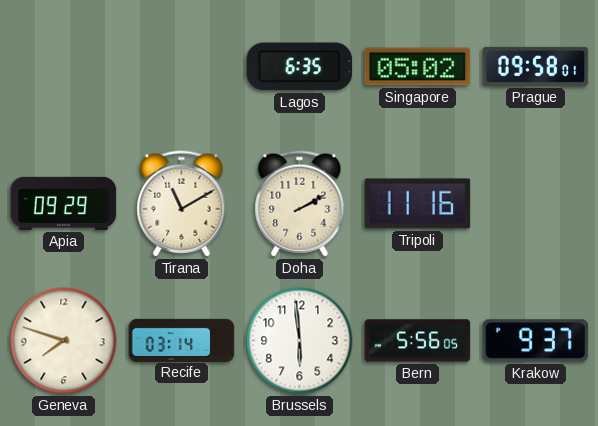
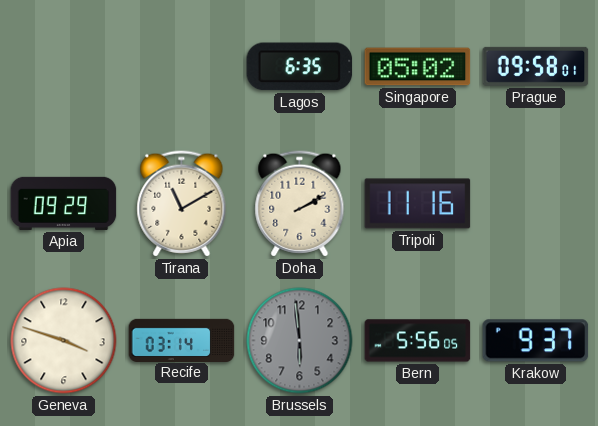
Geneva: 7:48 -> 3:48
Brussels dial: white -> grey
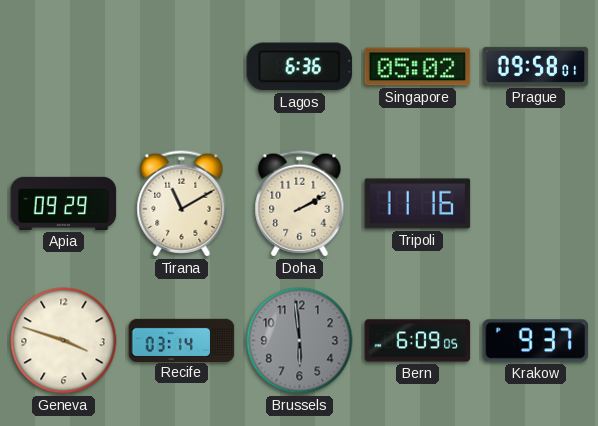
Lagos: 6:35 -> 6:36
Bern: 5:56 -> 6:09
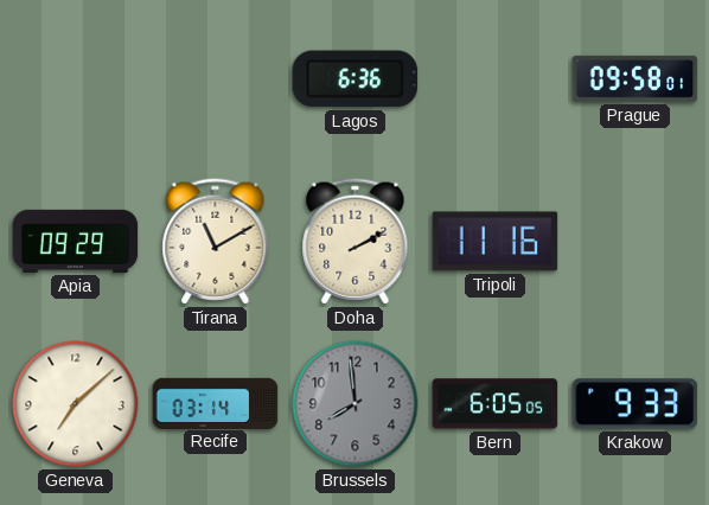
Singapore: 05:02 -> none
Geneva: 3:48 -> 7:08
Brussels: 5:59 -> 7:59
Bern: 6:09 -> 6:05
Krakow: 9:37 -> 9:33
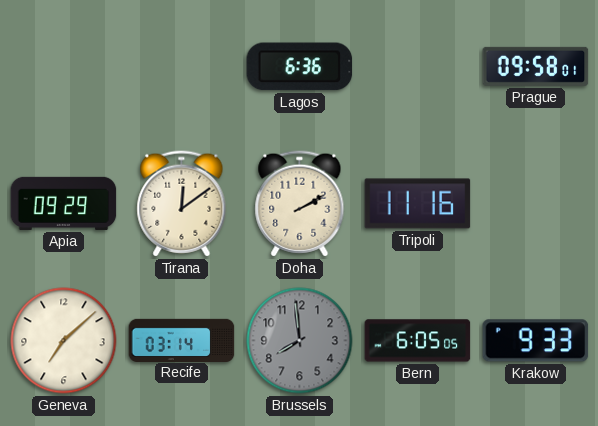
Tirana: 11:10 -> 12:09
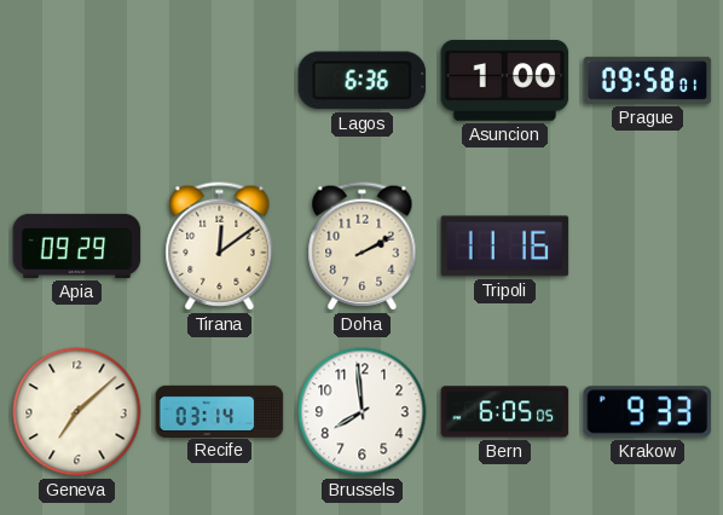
Asuncion: none -> 1:00
Brussels dial: grey -> white
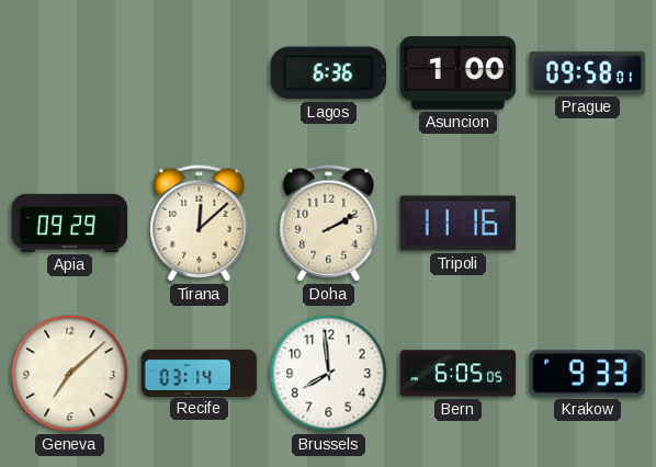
Tirana: 12:09 -> 12:08
